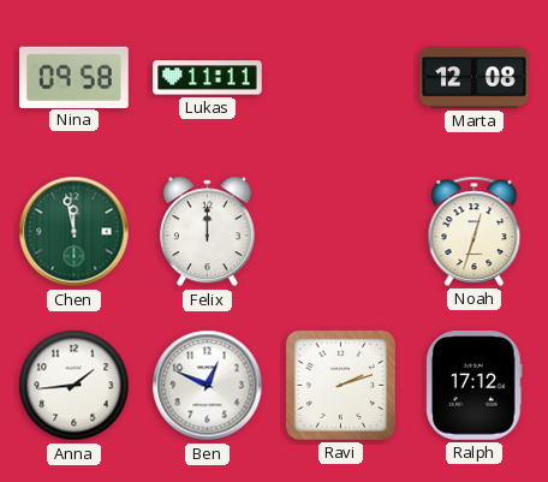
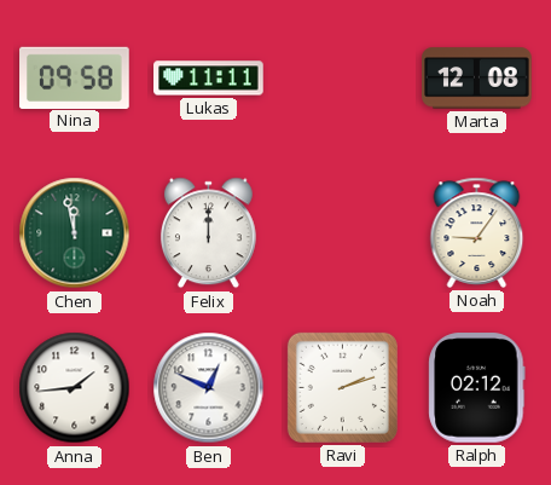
Noah: 12:33 -> 9:06
Ralph: 17:12 -> 02:12
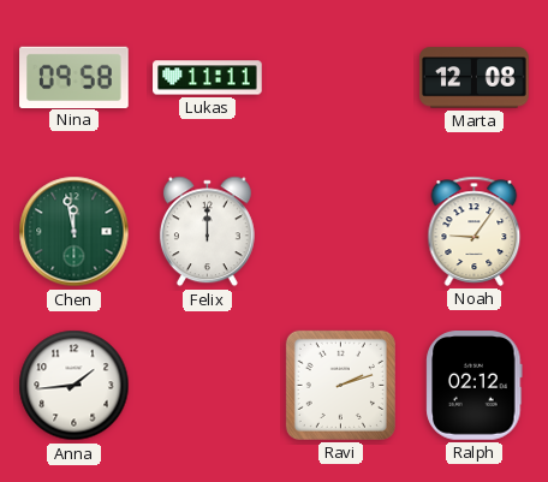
Ben: 12:49 -> none
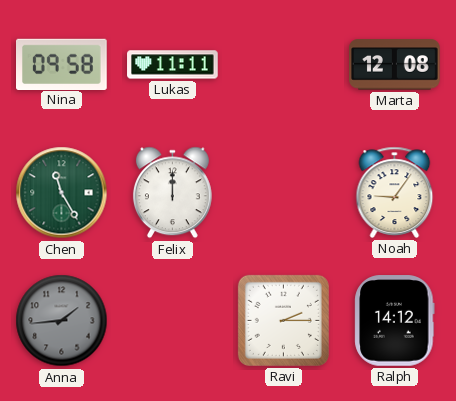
Chen: 11:58 -> 11:25
Anna dial: white -> grey
Ravi: 2:12 -> 2:15
Ralph: 02:12 -> 14:12
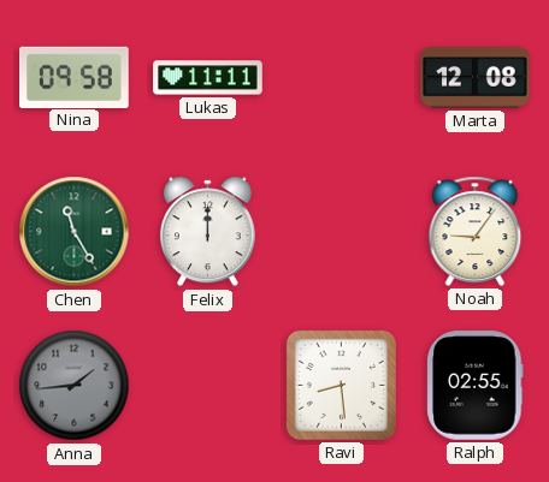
Ravi: 2:15 -> 8:29
Ralph: 14:12 -> 02:55
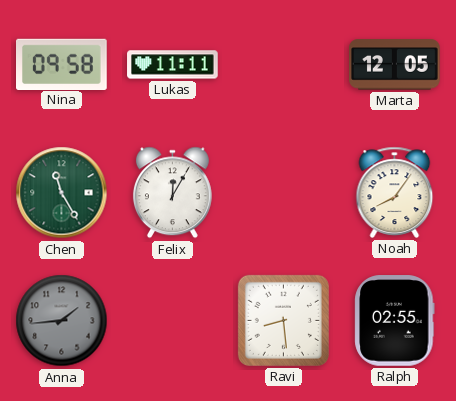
Marta: 12:08 -> 12:05
Felix: 12:00 -> 12:05
Noah: 9:06 -> 8:06
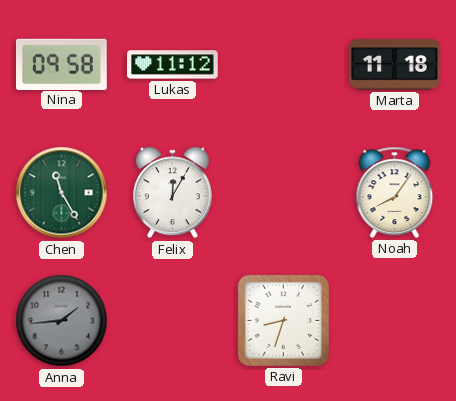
Lukas: 11:11 -> 11:12
Marta: 12:05 -> 11:18
Ravi: 8:29 -> 8:33
Ralph: 02:55 -> none
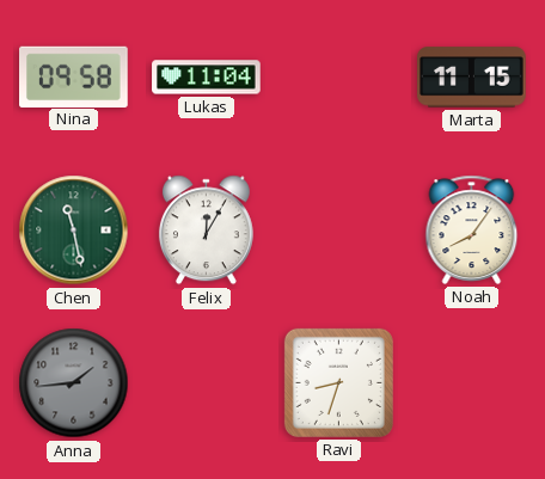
Lukas: 11:12 -> 11:04
Marta: 11:18 -> 11:15
Chen: 11:25 -> 11:28
